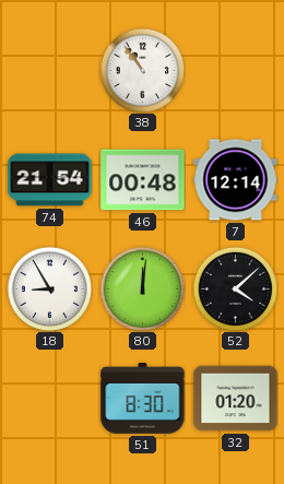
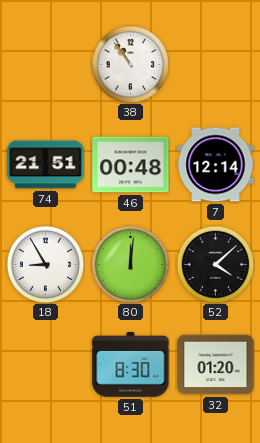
74: 21:54 -> 21:51
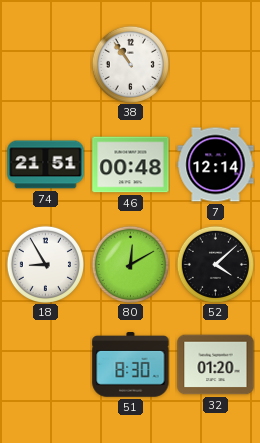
80: 12:01 -> 12:10
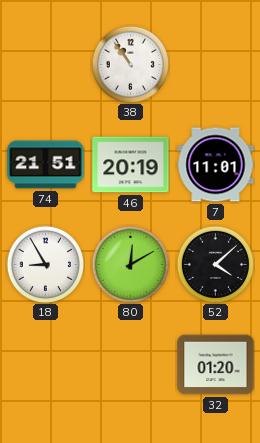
46: 00:48 -> 20:19
7: 12:14 -> 11:01
51: 8:30 -> none
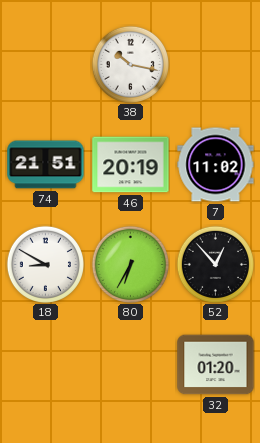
38: 10:54 -> 10:17
7: 11:01 -> 11:02
18: 8:55 -> 8:50
80: 12:10 -> 6:35
52: 4:08 -> 12:53
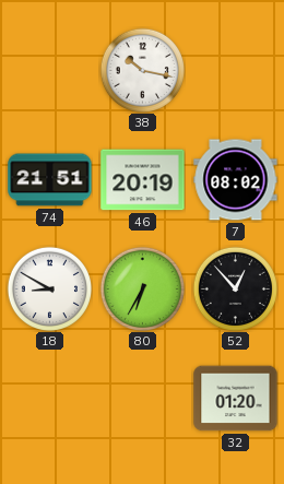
7: 11:02 -> 08:02
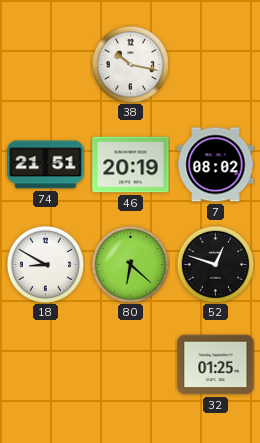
80: 6:35 -> 6:22
52: 12:53 -> 12:48
32: 01:20 -> 01:25
